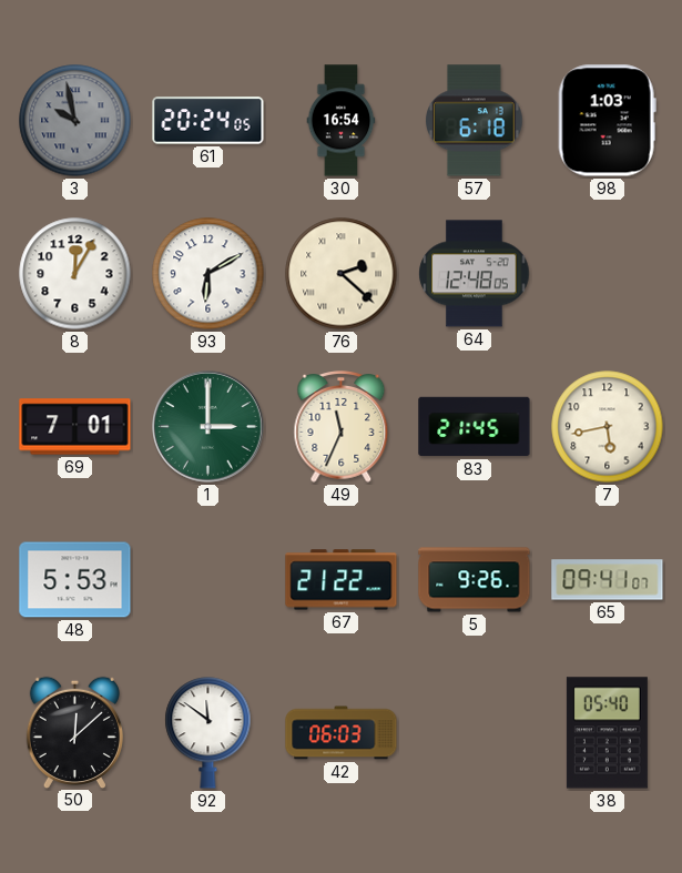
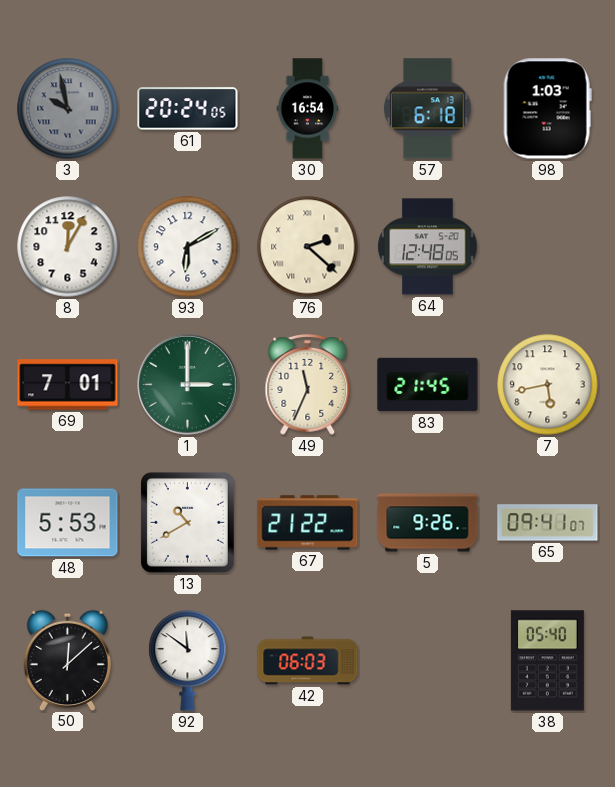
13: none -> 10:40
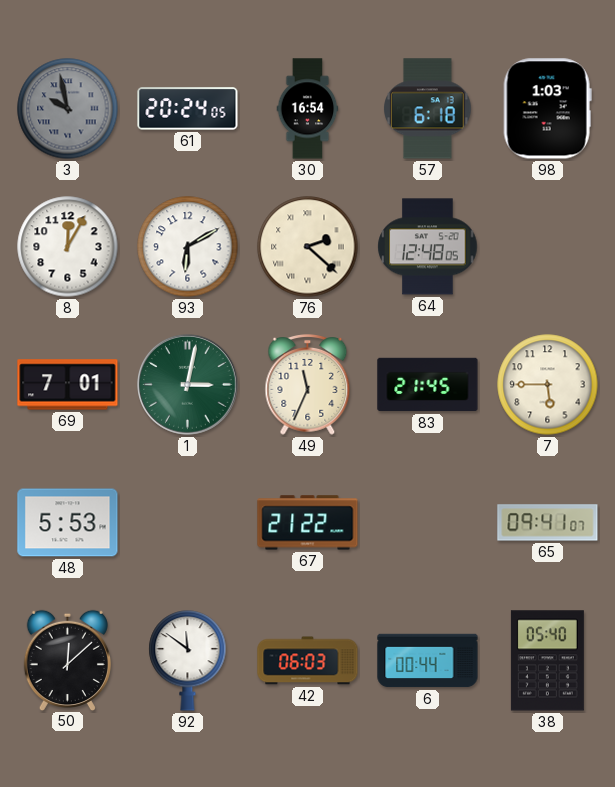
1: 3:00 -> 3:02
7: 5:43 -> 5:45
13: 10:40 -> none
5: 9:26 -> none
6: none -> 00:44
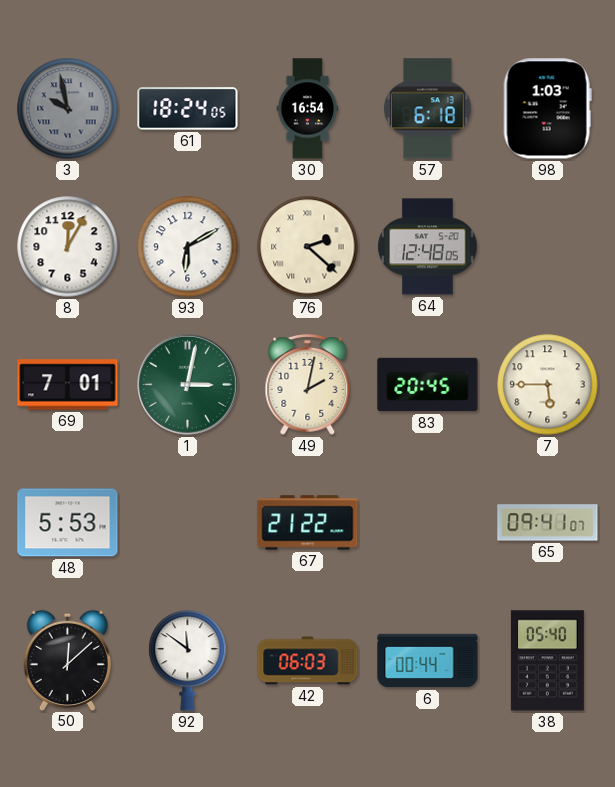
61: 20:24 -> 18:24
49: 11:34 -> 2:02
83: 21:45 -> 20:45
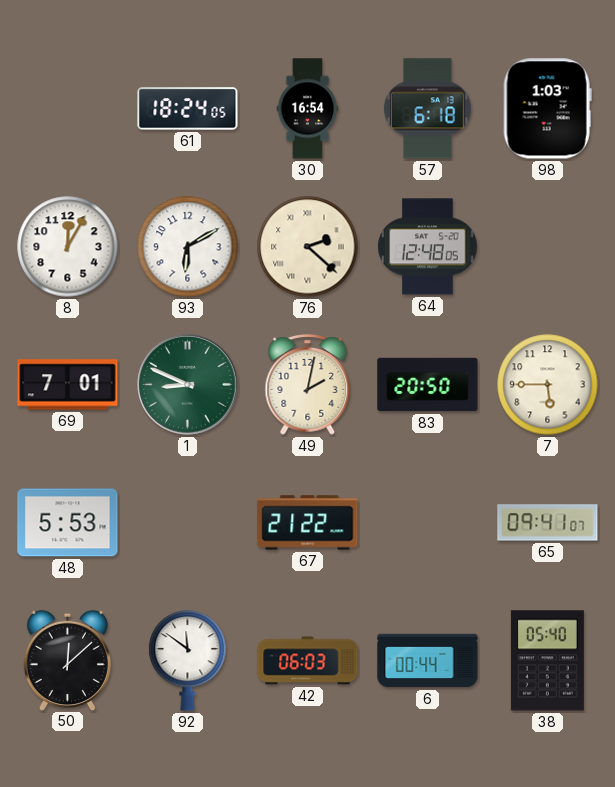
3: 9:58 -> none
1: 3:02 -> 8:49
83: 20:45 -> 20:50
